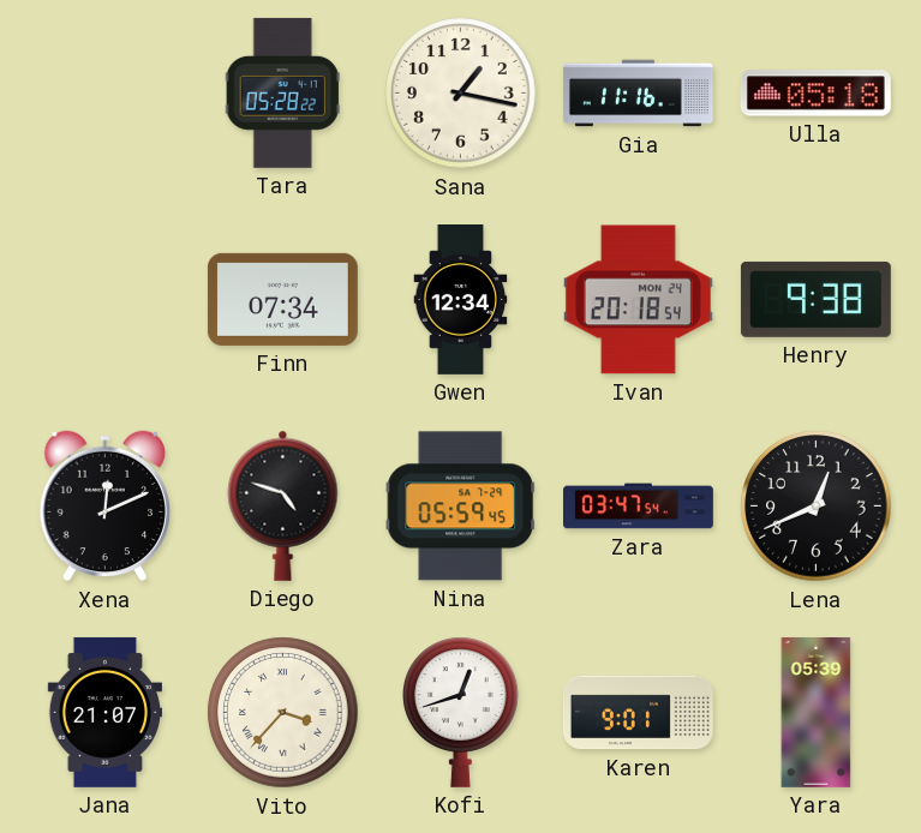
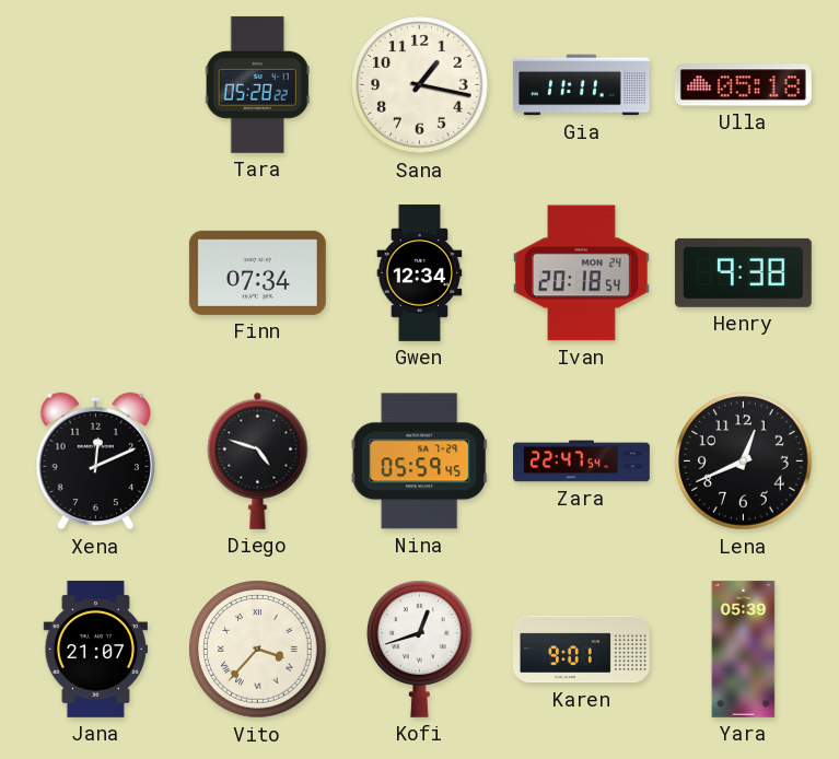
Gia: 11:16 -> 11:11
Zara: 03:47 -> 22:47
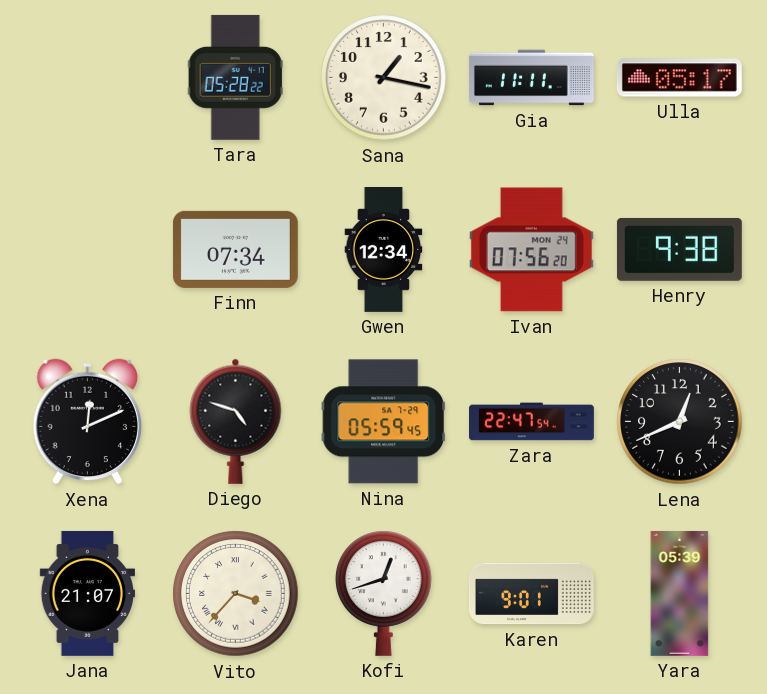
Ulla: 05:18 -> 05:17
Ivan: 20:18 -> 07:56
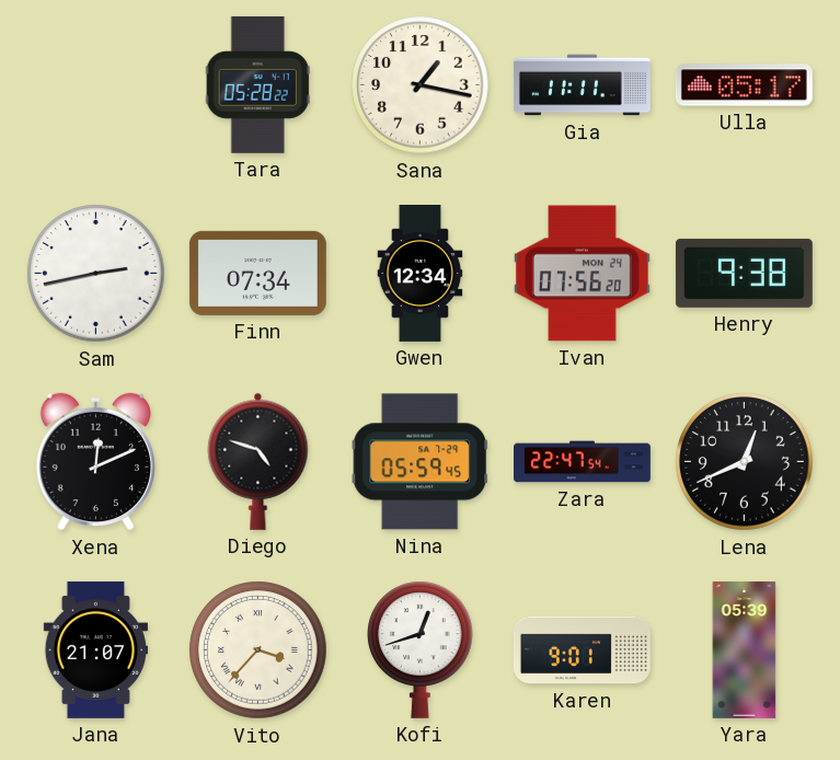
Sam: none -> 2:43
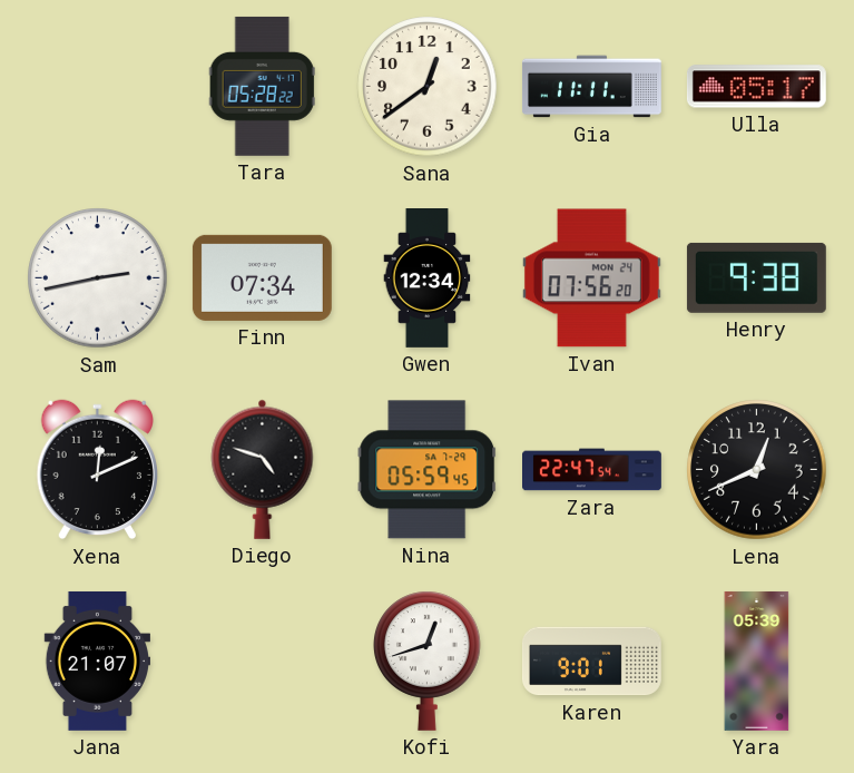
Sana: 1:17 -> 12:39
Vito: 3:37 -> none
